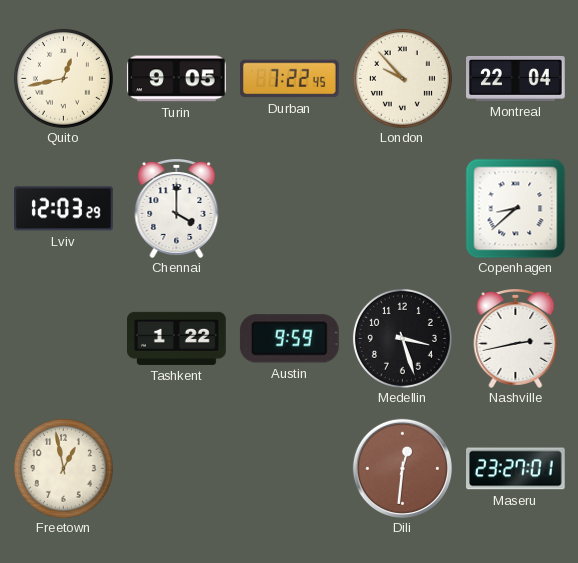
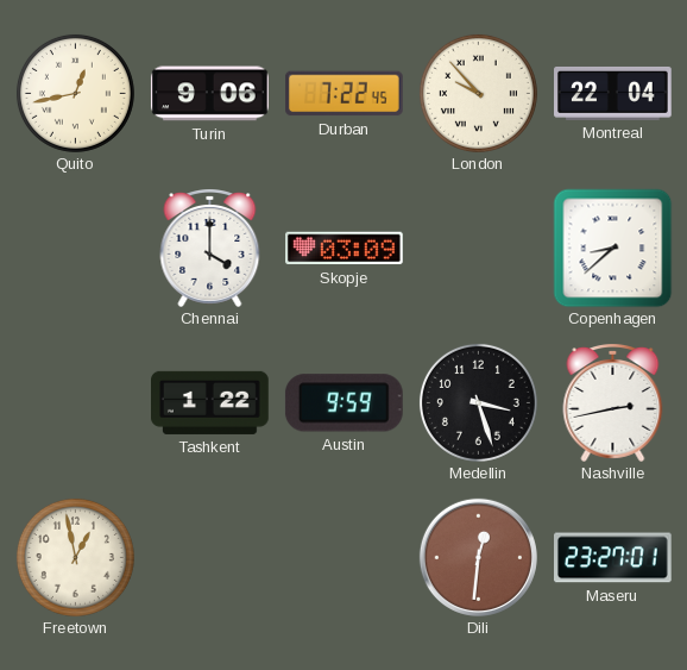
Turin: 9:05 -> 9:06
Lviv: 12:03 -> none
Skopje: none -> 03:09
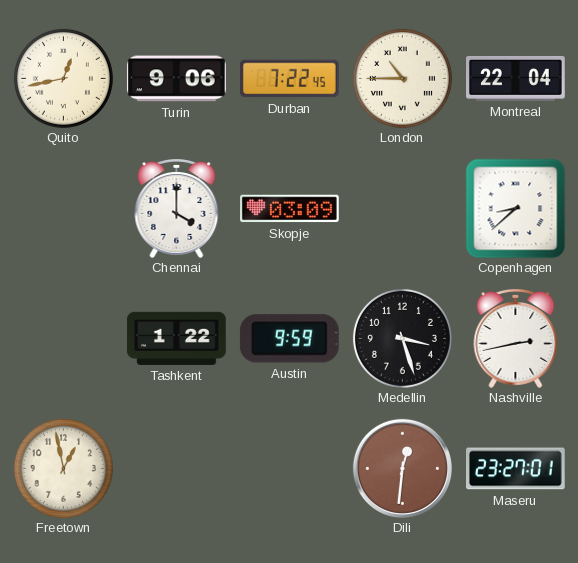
London: 9:53 -> 10:45
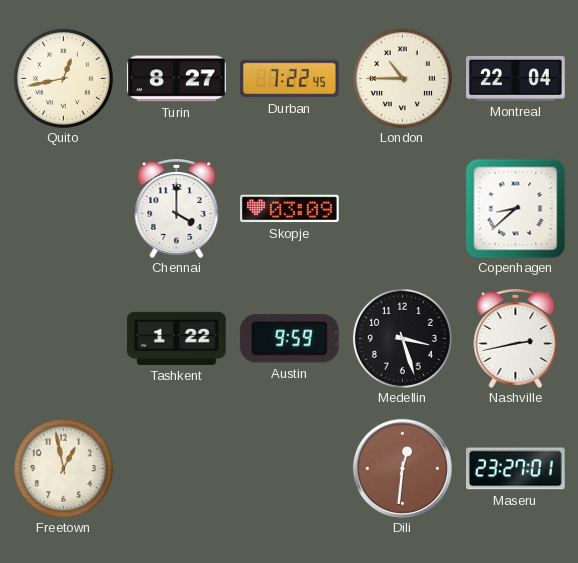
Turin: 9:06 -> 8:27
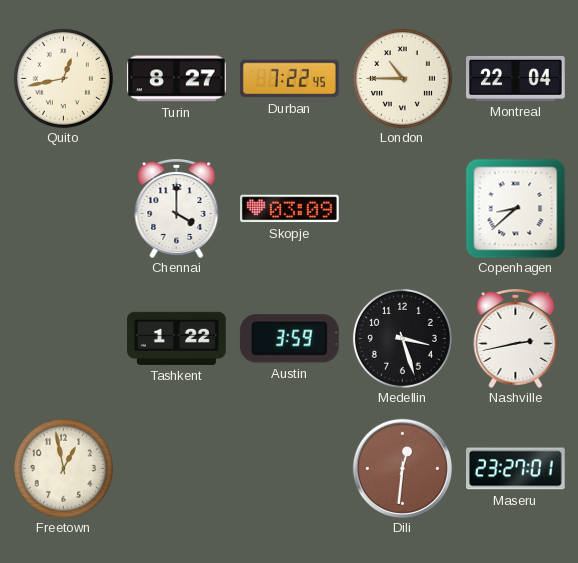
Austin: 9:59 -> 3:59
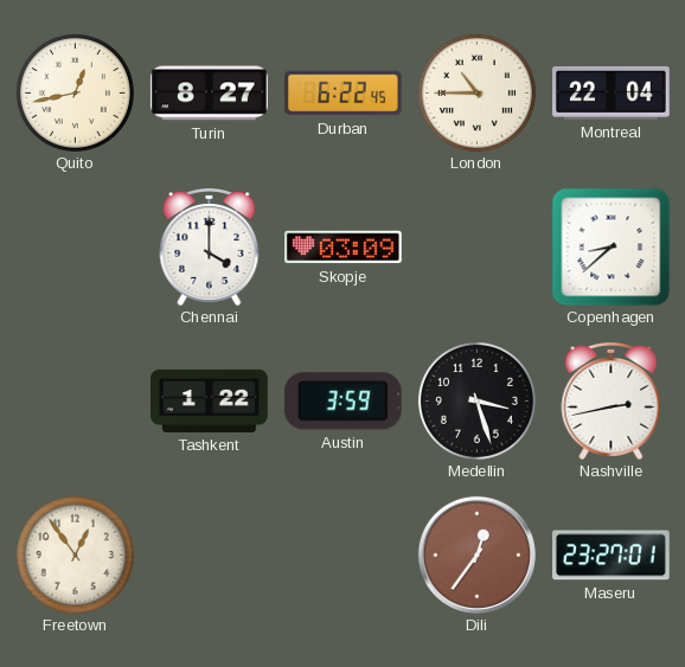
Durban: 7:22 -> 6:22
Freetown: 12:58 -> 12:54
Dili: 12:31 -> 12:36
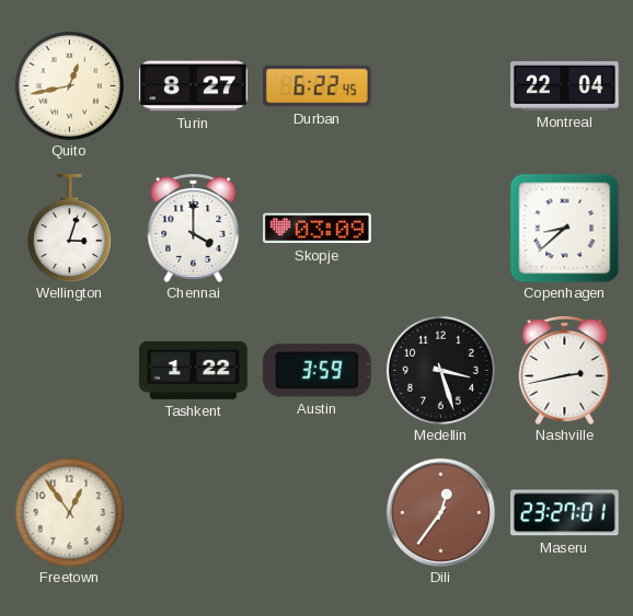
London: 10:45 -> none
Wellington: none -> 3:03
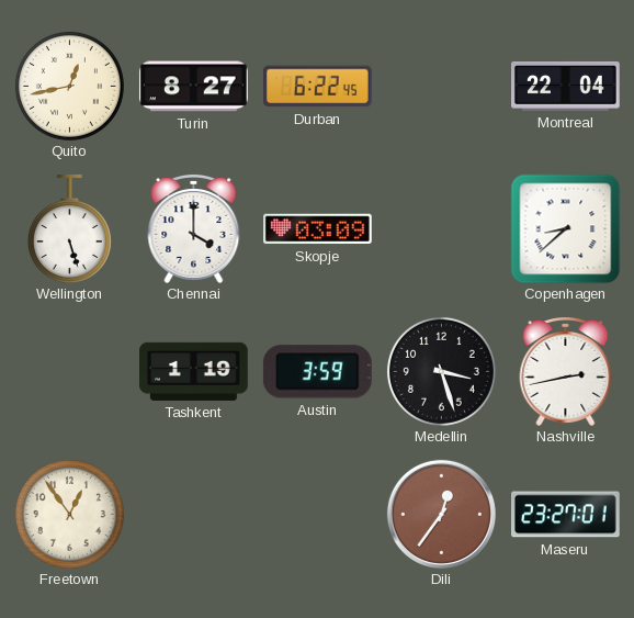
Wellington: 3:03 -> 5:27
Tashkent: 1:22 -> 1:19
